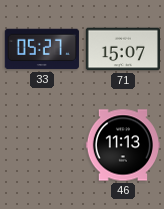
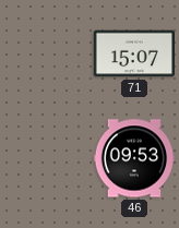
33: 05:27 -> none
46: 11:13 -> 09:53
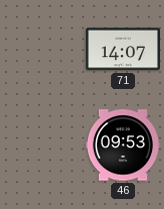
71: 15:07 -> 14:07
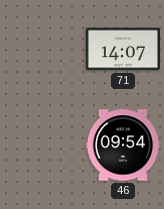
46: 09:53 -> 09:54
